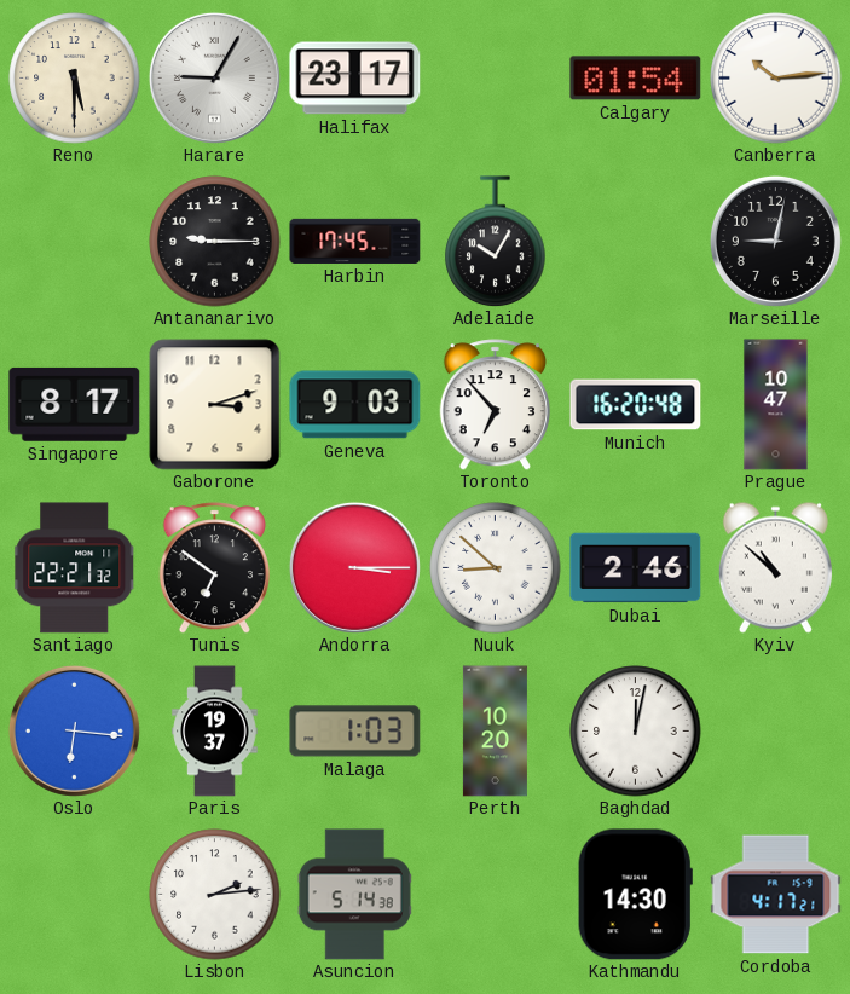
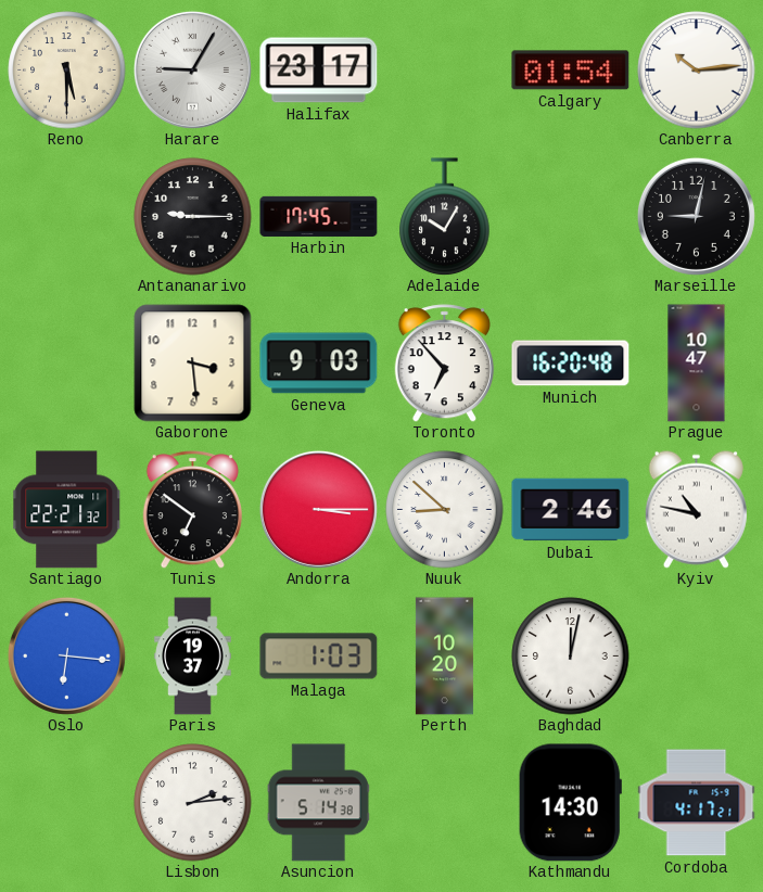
Singapore: 8:17 -> none
Gaborone: 3:12 -> 3:29
Kyiv: 10:52 -> 10:47
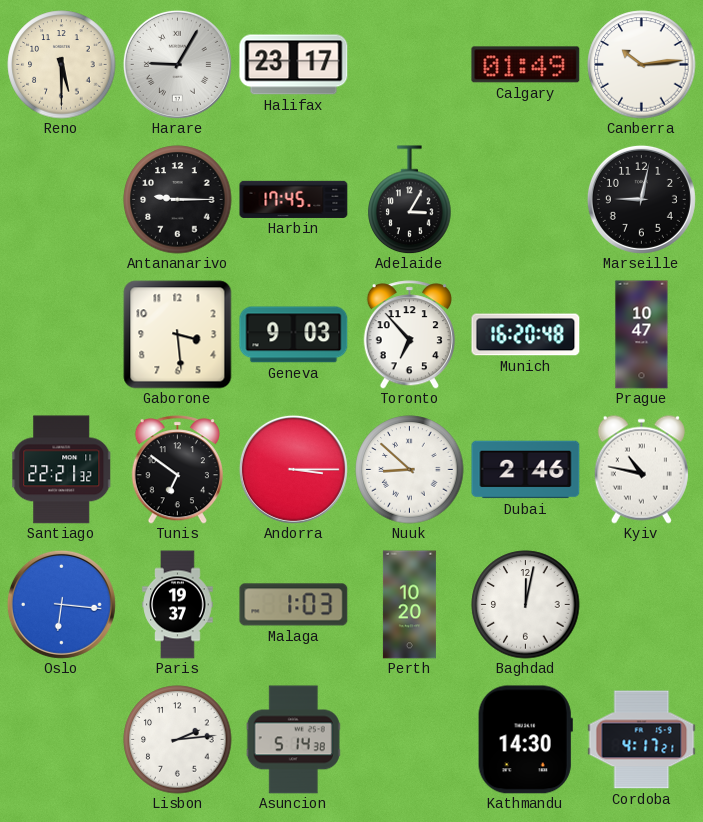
Calgary: 01:54 -> 01:49
Adelaide: 10:05 -> 3:05
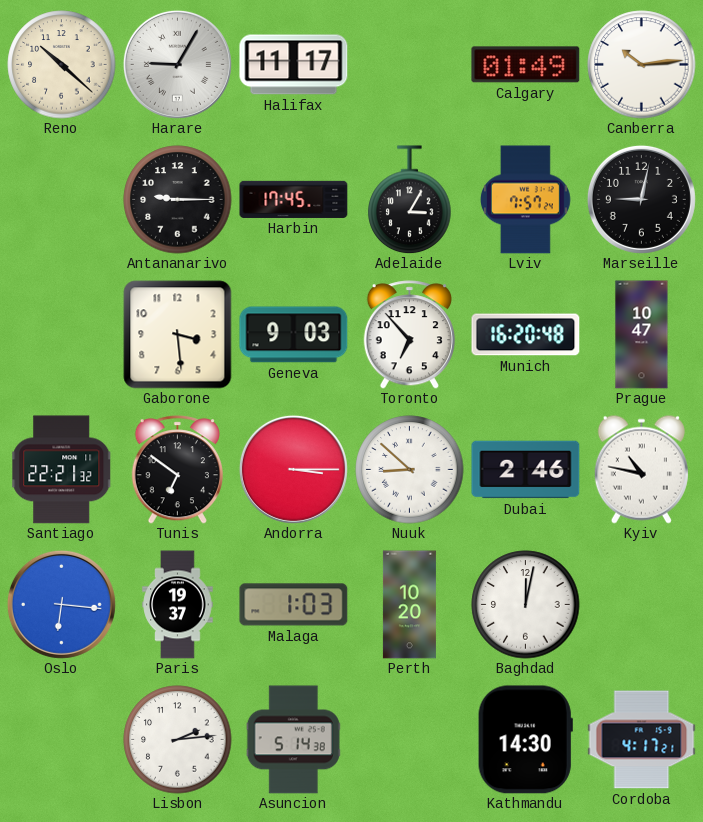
Reno: 5:30 -> 10:22
Halifax: 23:17 -> 11:17
Lviv: none -> 7:57
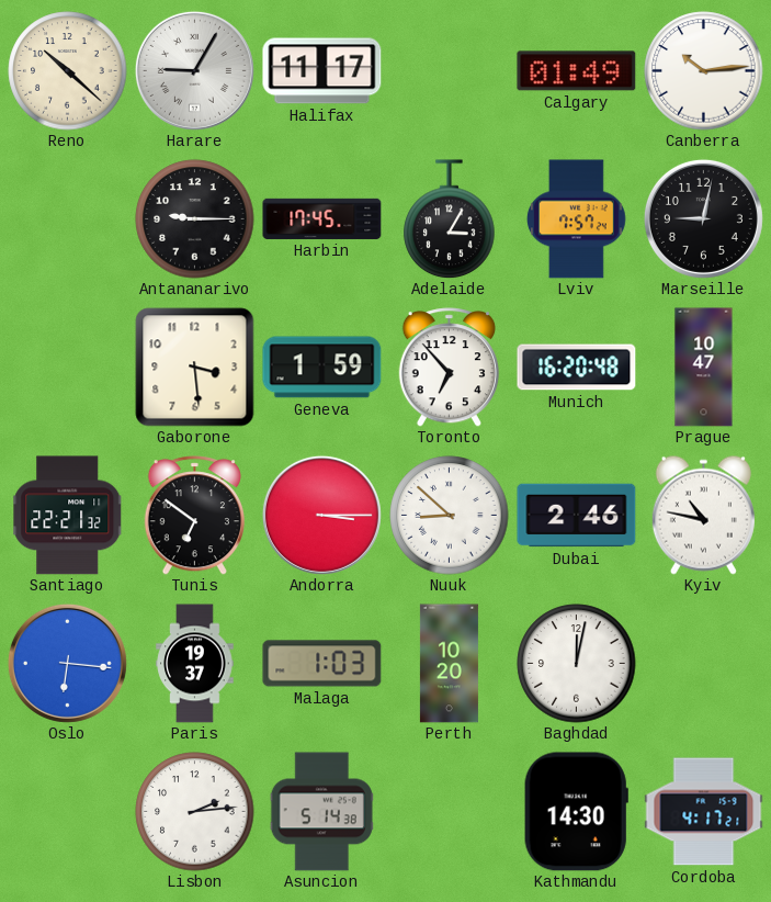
Geneva: 9:03 -> 1:59
